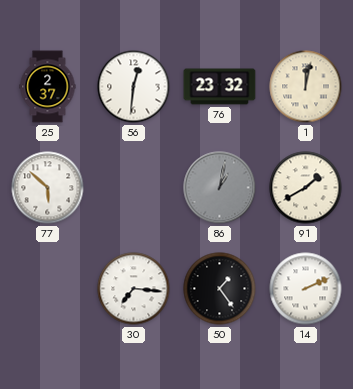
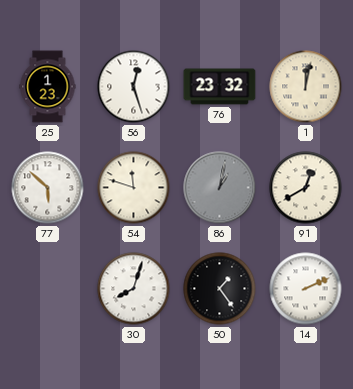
25: 2:37 -> 1:23
56: 12:31 -> 12:27
54: none -> 11:48
91: 1:40 -> 12:40
30: 7:16 -> 8:03
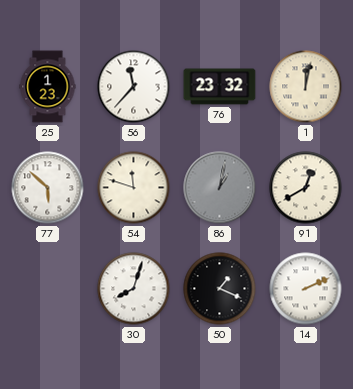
56: 12:27 -> 11:37
50: 1:24 -> 1:19
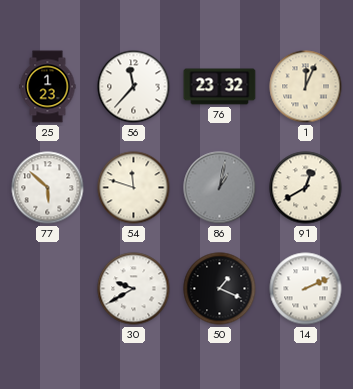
1: 12:02 -> 12:04
30: 8:03 -> 9:40
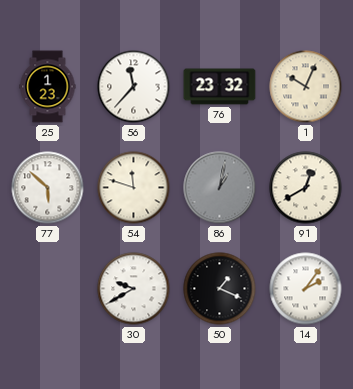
1: 12:04 -> 10:04
14: 2:11 -> 2:06
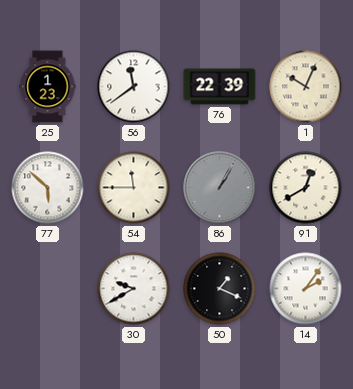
56: 11:37 -> 11:39
76: 23:32 -> 22:39
54: 11:48 -> 11:45
86: 1:02 -> 1:05
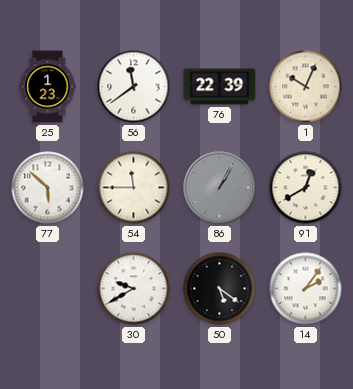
50: 1:19 -> 5:21
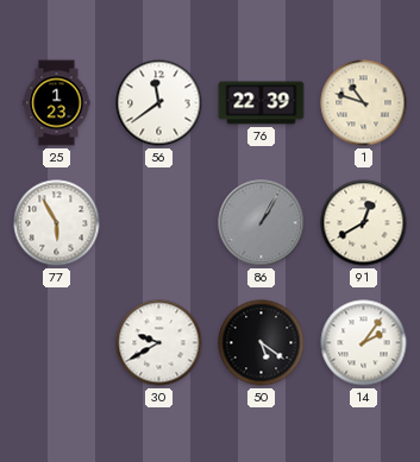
1: 10:04 -> 10:48
77: 5:52 -> 5:55
54: 11:45 -> none
